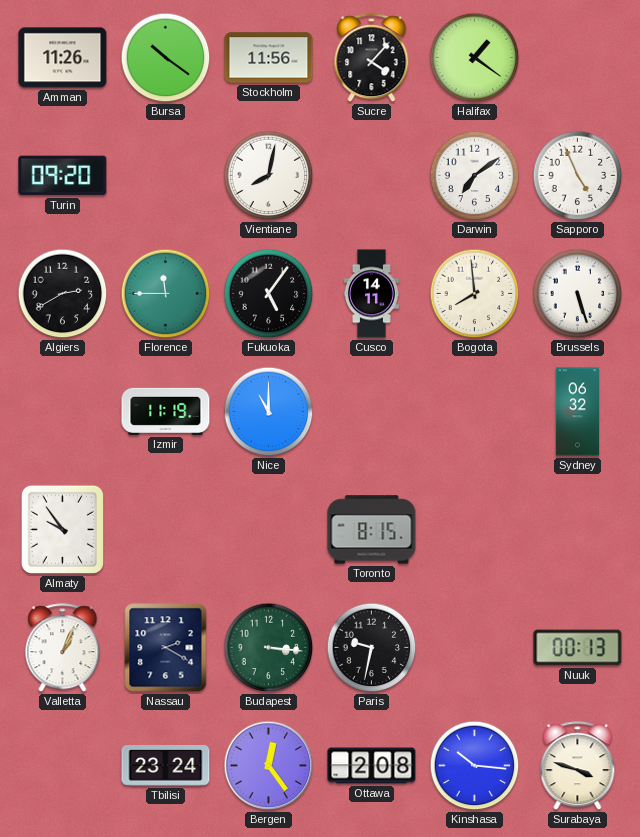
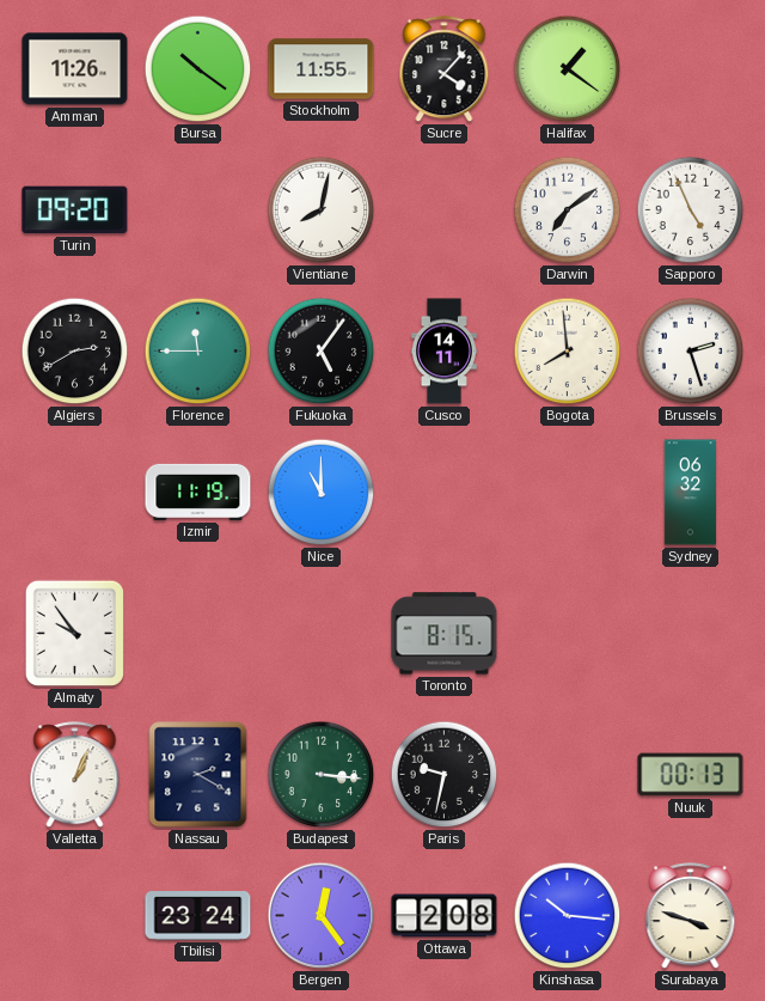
Stockholm: 11:56 -> 11:55
Brussels: 5:27 -> 2:27
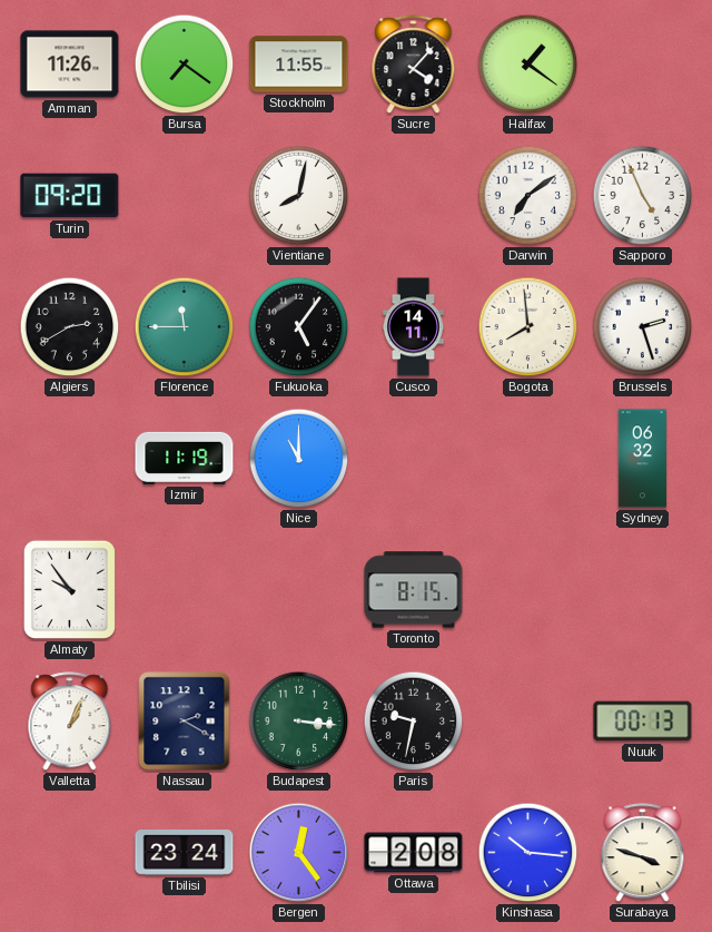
Bursa: 10:21 -> 7:21
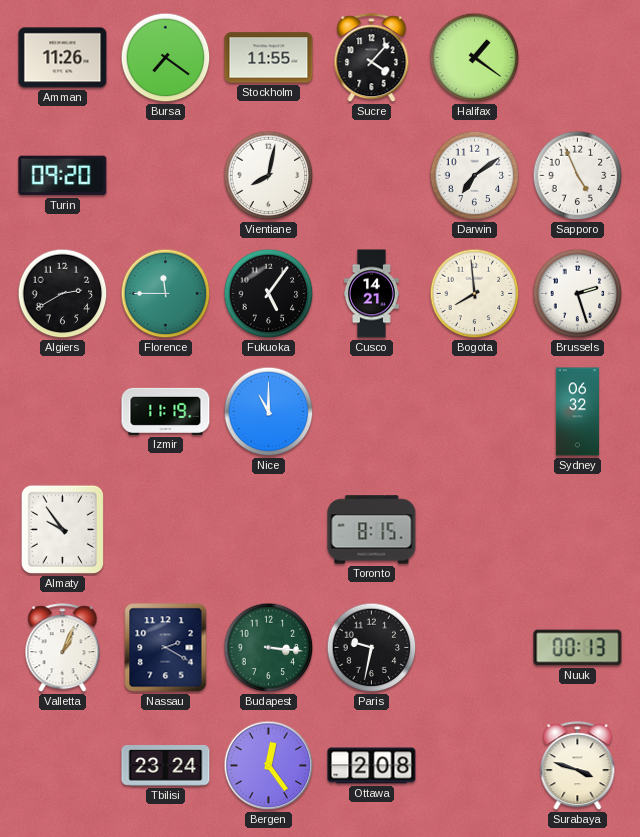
Cusco: 14:11 -> 14:21
Kinshasa: 10:16 -> none
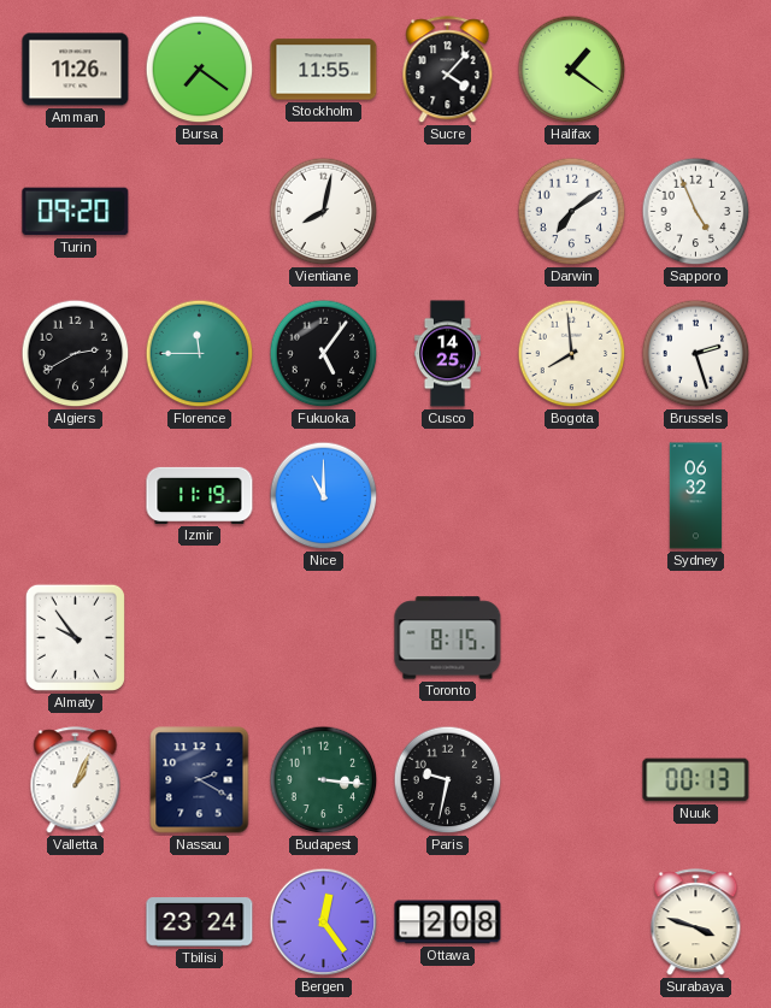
Cusco: 14:21 -> 14:25
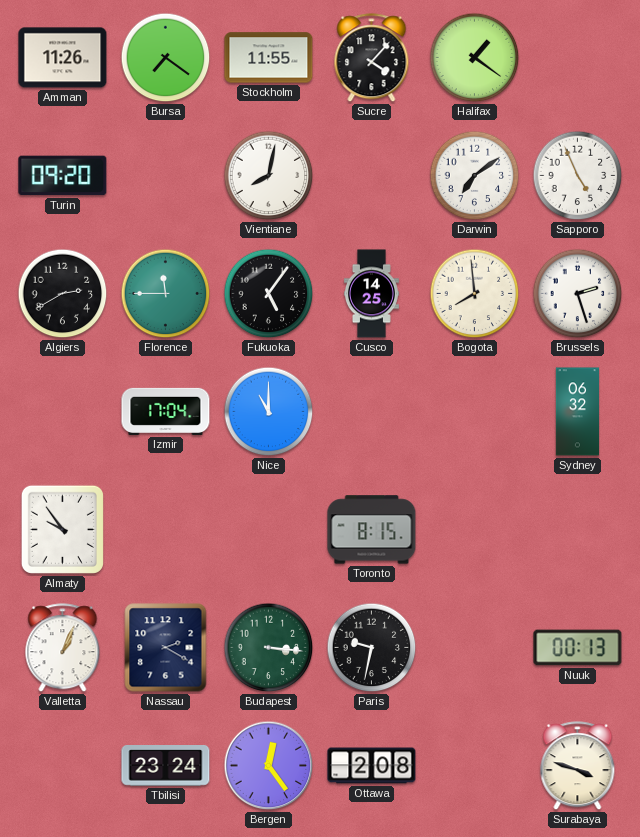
Izmir: 11:19 -> 17:04
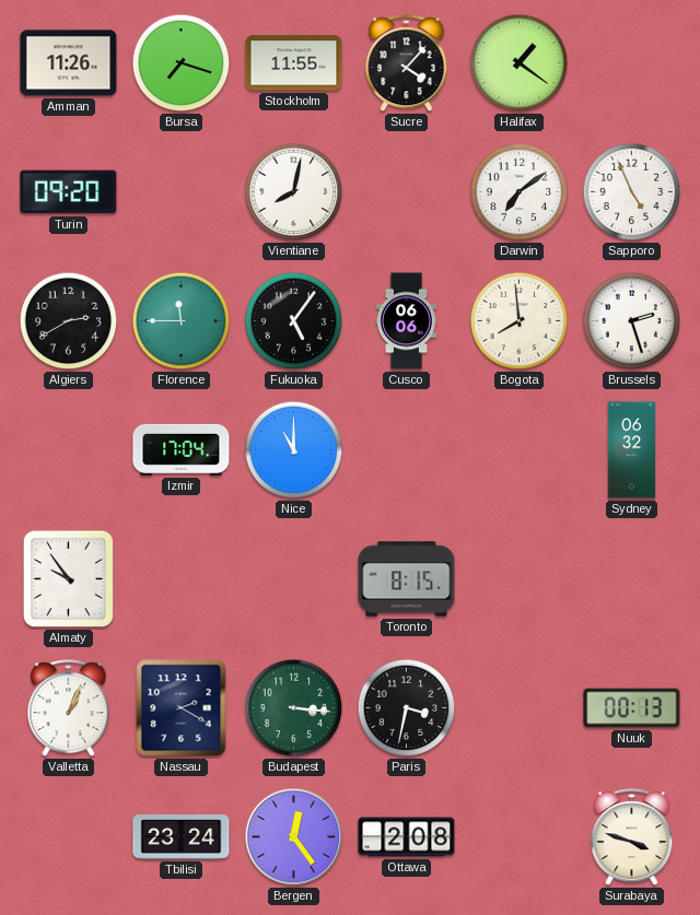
Bursa: 7:21 -> 7:18
Cusco: 14:25 -> 06:06
Paris: 9:32 -> 3:32
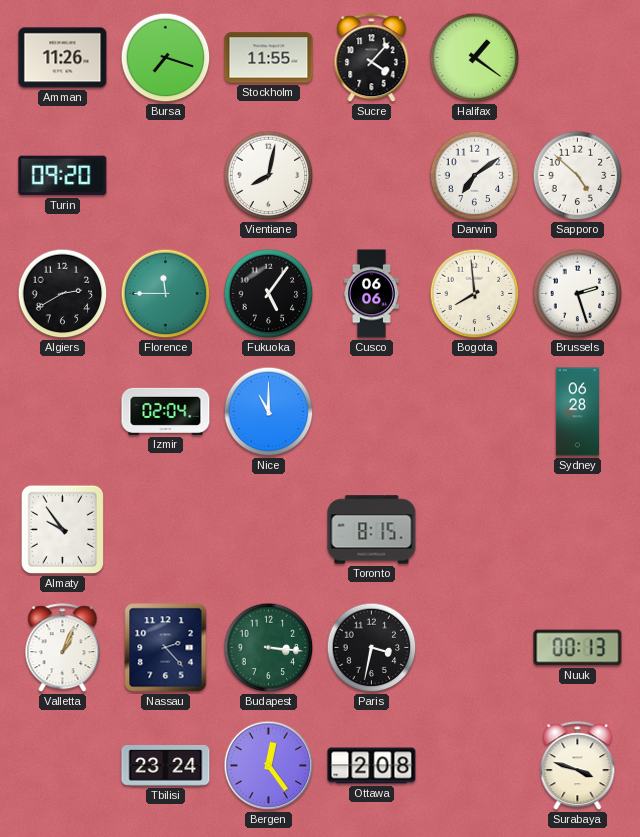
Sapporo: 4:56 -> 4:52
Izmir: 17:04 -> 02:04
Sydney: 06:32 -> 06:28
Nassau: 2:20 -> 2:23
